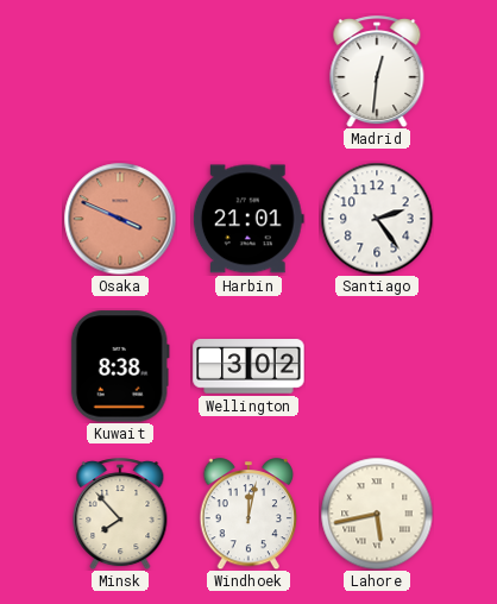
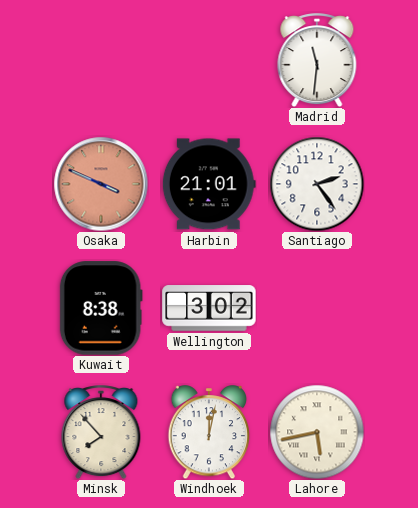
Madrid: 12:31 -> 11:31
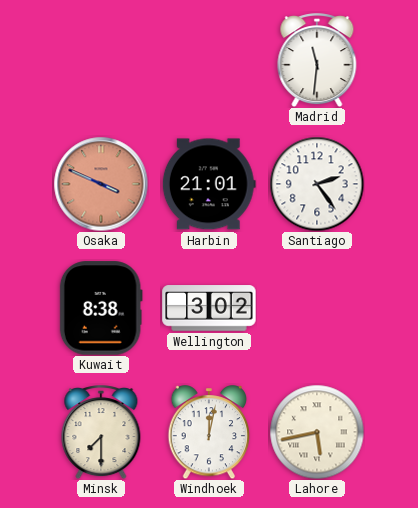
Minsk: 7:53 -> 7:30
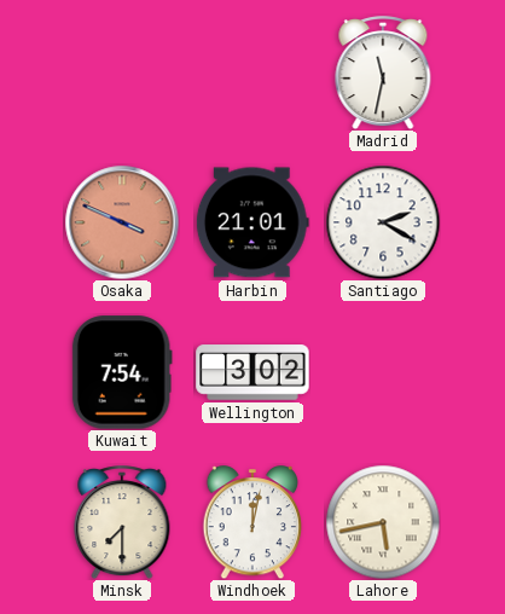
Madrid: 11:31 -> 11:32
Santiago: 2:24 -> 2:20
Kuwait: 8:38 -> 7:54
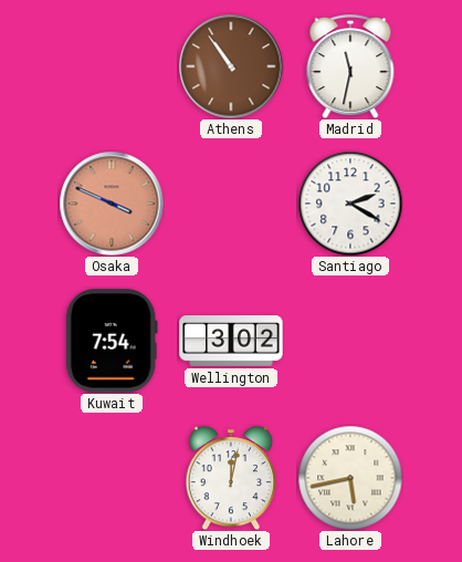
Athens: none -> 10:54
Harbin: 21:01 -> none
Minsk: 7:30 -> none
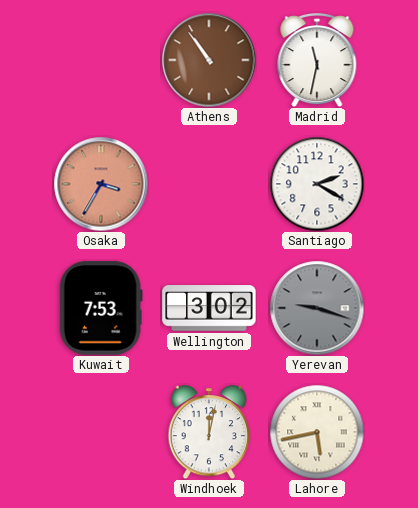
Osaka: 3:49 -> 3:35
Kuwait: 7:54 -> 7:53
Yerevan: none -> 9:18
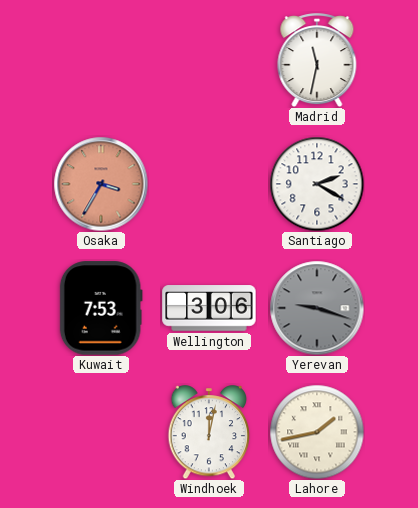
Athens: 10:54 -> none
Wellington: 3:02 -> 3:06
Lahore: 5:43 -> 1:43
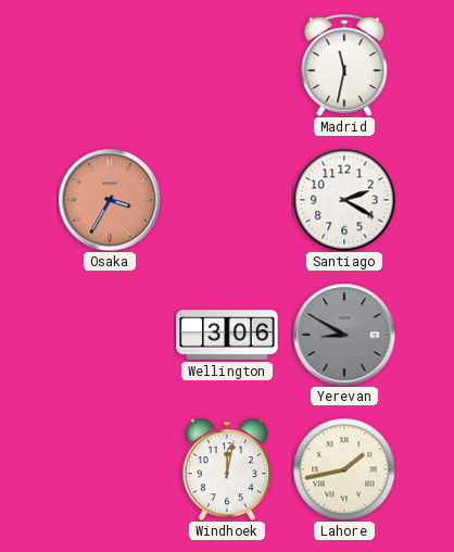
Kuwait: 7:53 -> none
Yerevan: 9:18 -> 8:50
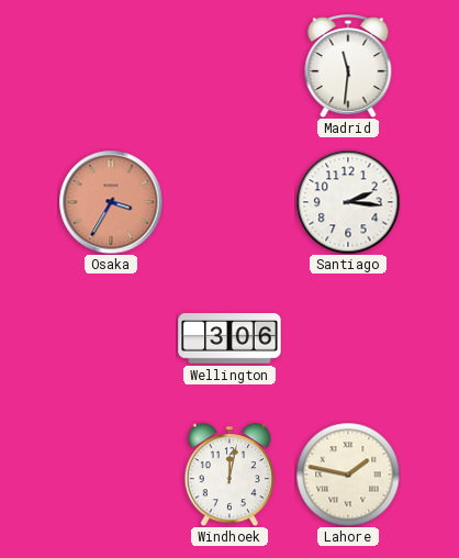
Madrid: 11:32 -> 11:31
Santiago: 2:20 -> 2:16
Yerevan: 8:50 -> none
Lahore: 1:43 -> 1:47
